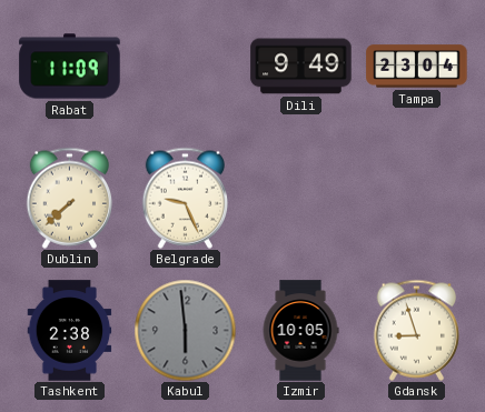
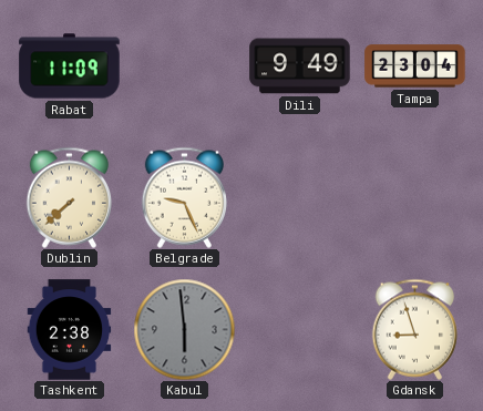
Izmir: 10:05 -> none
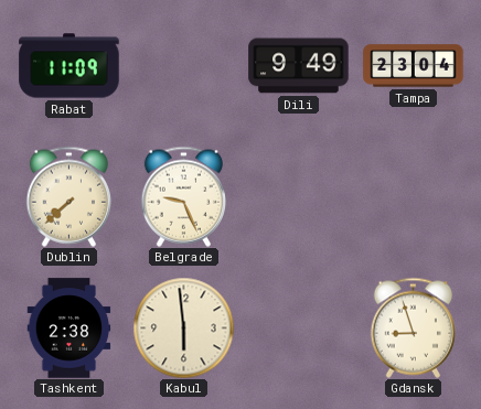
Kabul dial: grey -> cream
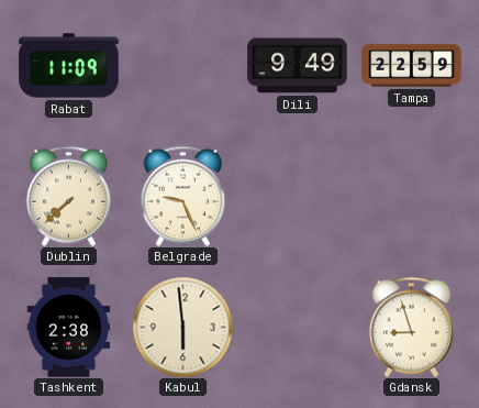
Tampa: 23:04 -> 22:59
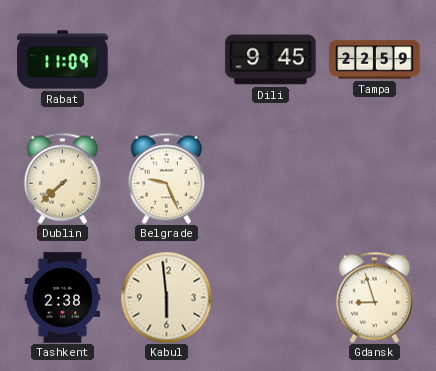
Dili: 9:49 -> 9:45
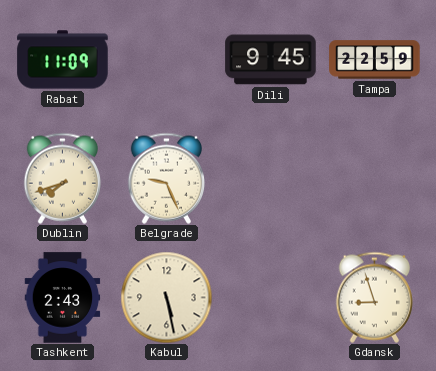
Dublin: 7:38 -> 7:42
Tashkent: 2:38 -> 2:43
Kabul: 5:59 -> 5:28
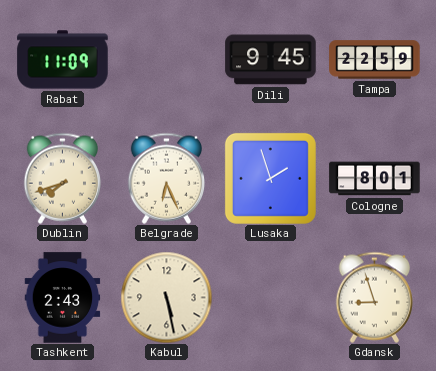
Belgrade: 9:26 -> 6:26
Lusaka: none -> 1:57
Cologne: none -> 8:01
